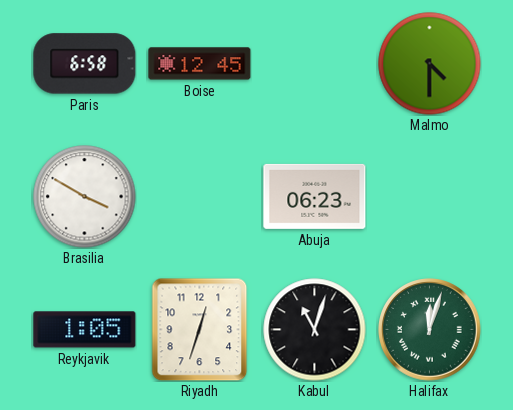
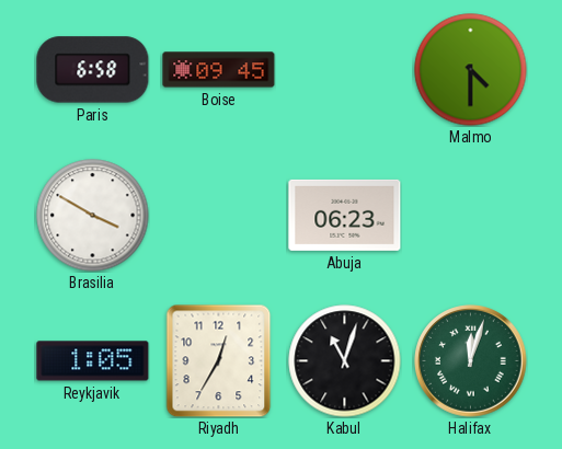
Boise: 12:45 -> 09:45
Riyadh: 12:33 -> 12:35
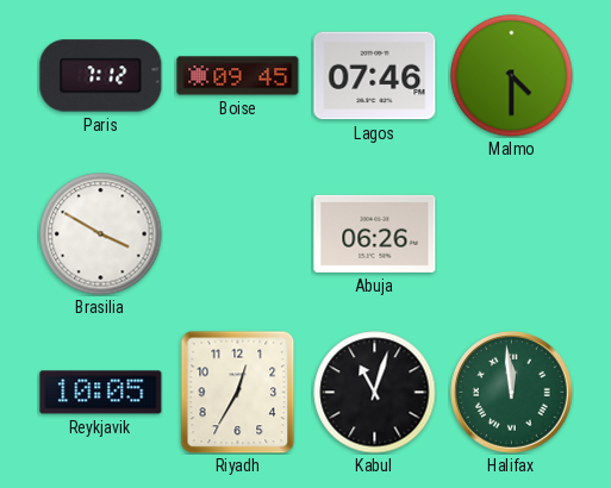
Paris: 6:58 -> 7:12
Lagos: none -> 07:46
Abuja: 06:23 -> 06:26
Reykjavik: 1:05 -> 10:05
Halifax: 12:03 -> 11:59
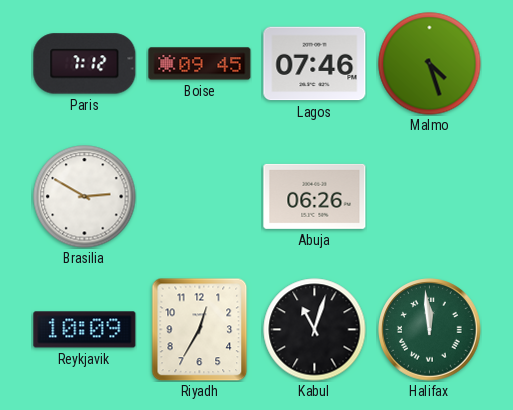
Malmo: 4:30 -> 4:27
Brasilia: 3:50 -> 2:50
Reykjavik: 10:05 -> 10:09
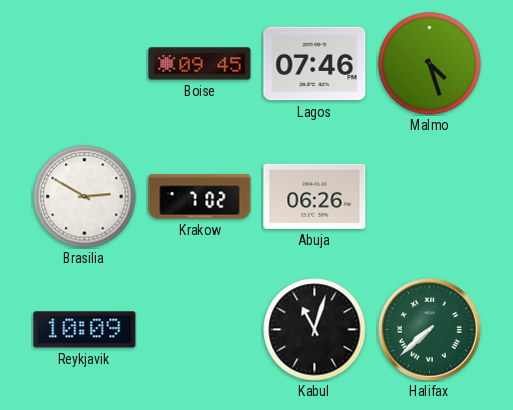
Paris: 7:12 -> none
Krakow: none -> 7:02
Riyadh: 12:35 -> none
Halifax: 11:59 -> 7:38
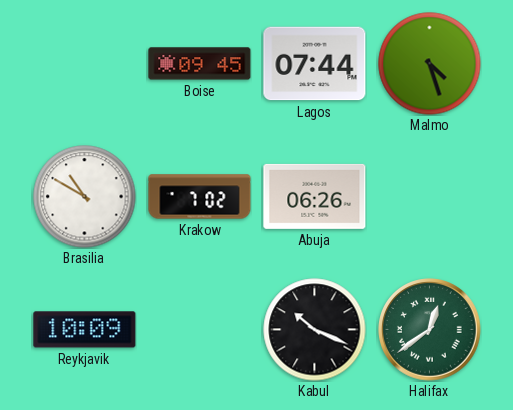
Lagos: 07:46 -> 07:44
Brasilia: 2:50 -> 10:50
Kabul: 11:03 -> 10:19
Halifax: 7:38 -> 12:39
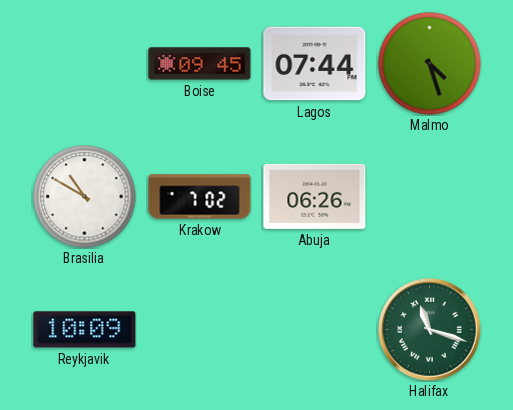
Kabul: 10:19 -> none
Halifax: 12:39 -> 11:18
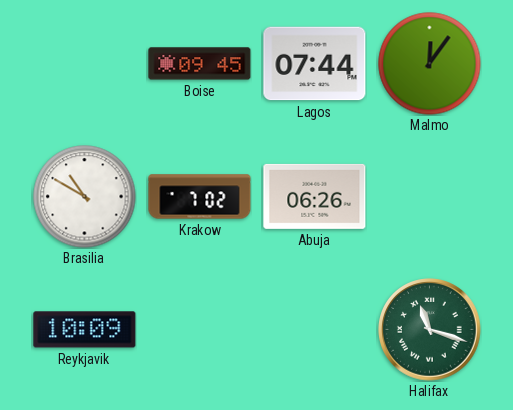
Malmo: 4:27 -> 12:06
